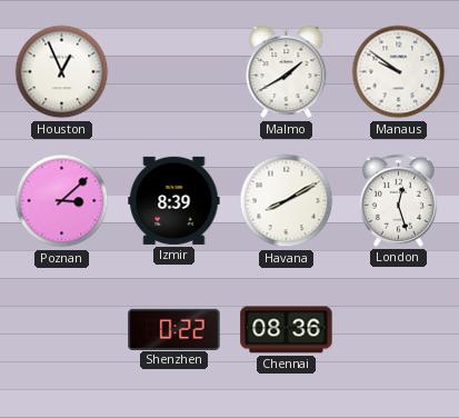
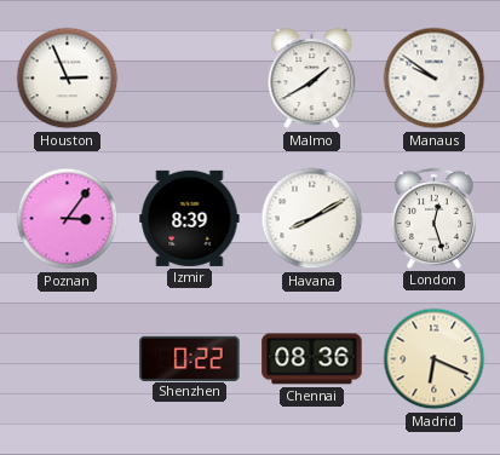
Houston: 12:56 -> 2:56
Poznan: 3:08 -> 3:06
Madrid: none -> 6:19
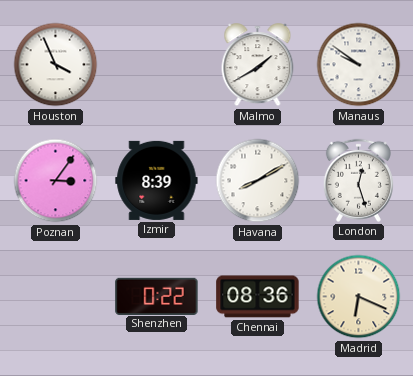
Houston: 2:56 -> 3:56
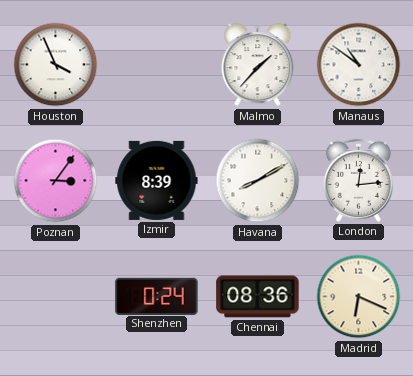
Malmo: 1:40 -> 1:37
Manaus: 9:51 -> 10:51
London: 12:27 -> 12:14
Shenzhen: 0:22 -> 0:24
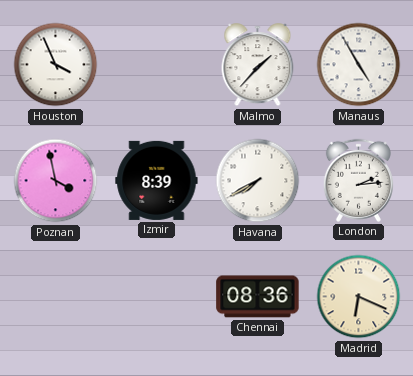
Manaus: 10:51 -> 4:55
Poznan: 3:06 -> 3:58
Havana: 8:10 -> 7:40
London: 12:14 -> 2:14
Shenzhen: 0:24 -> none
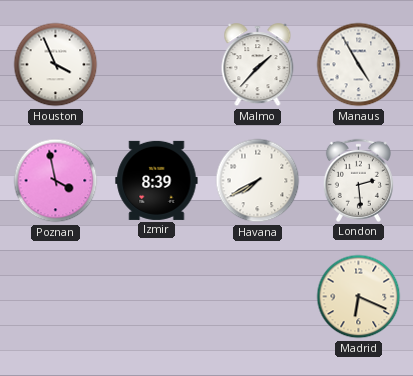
London: 2:14 -> 2:29
Chennai: 08:36 -> none
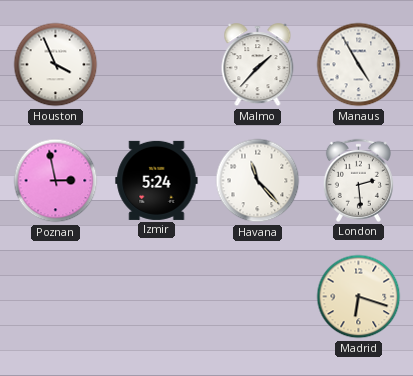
Poznan: 3:58 -> 2:58
Izmir: 8:39 -> 5:24
Havana: 7:40 -> 11:23
Madrid: 6:19 -> 6:18
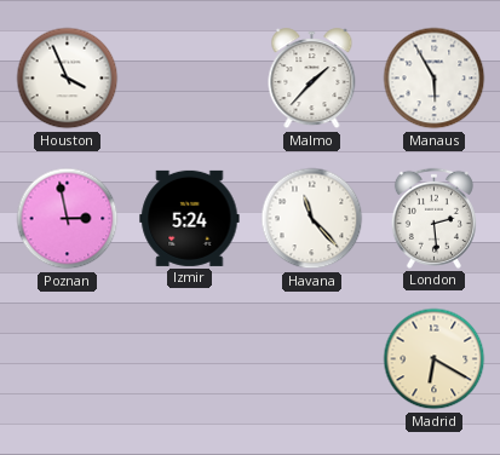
Manaus: 4:55 -> 5:55
Madrid: 6:18 -> 6:20
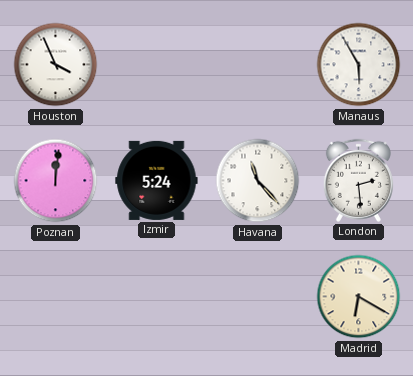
Malmo: 1:37 -> none
Poznan: 2:58 -> 12:01
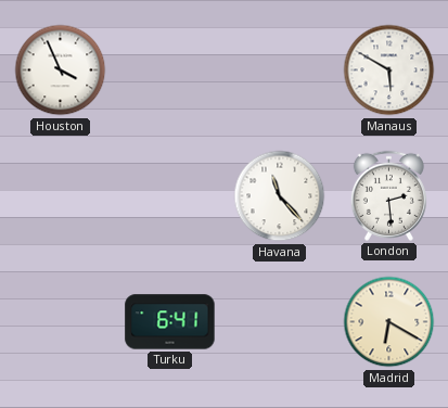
Manaus: 5:55 -> 5:50
Poznan: 12:01 -> none
Izmir: 5:24 -> none
Turku: none -> 6:41
